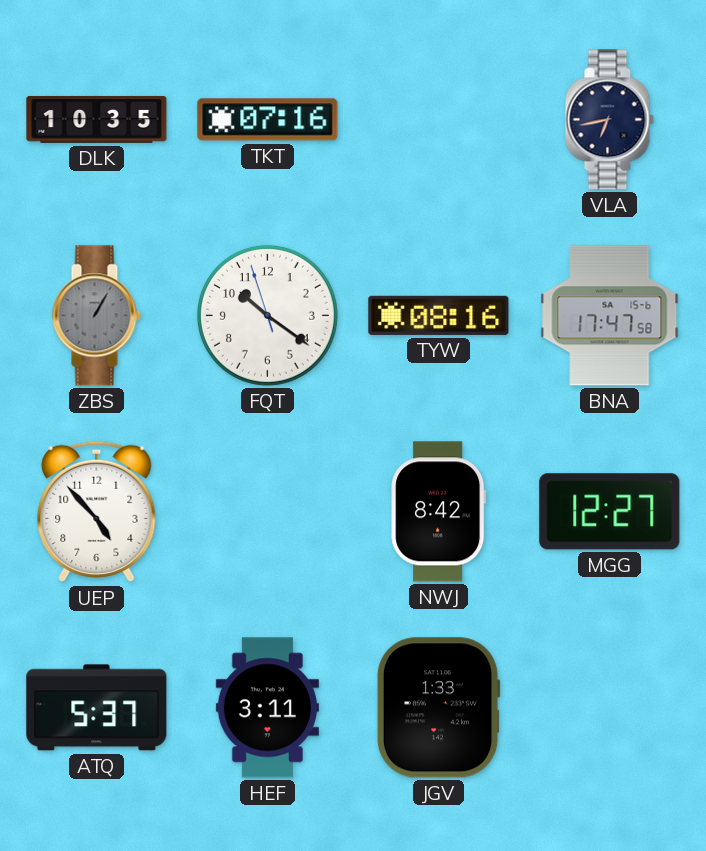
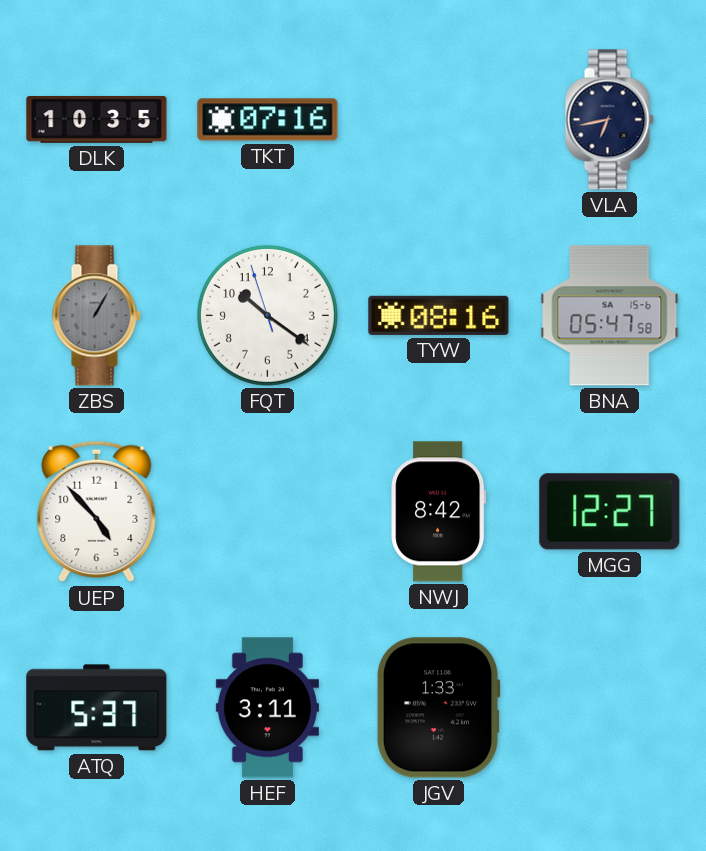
BNA: 17:47 -> 05:47
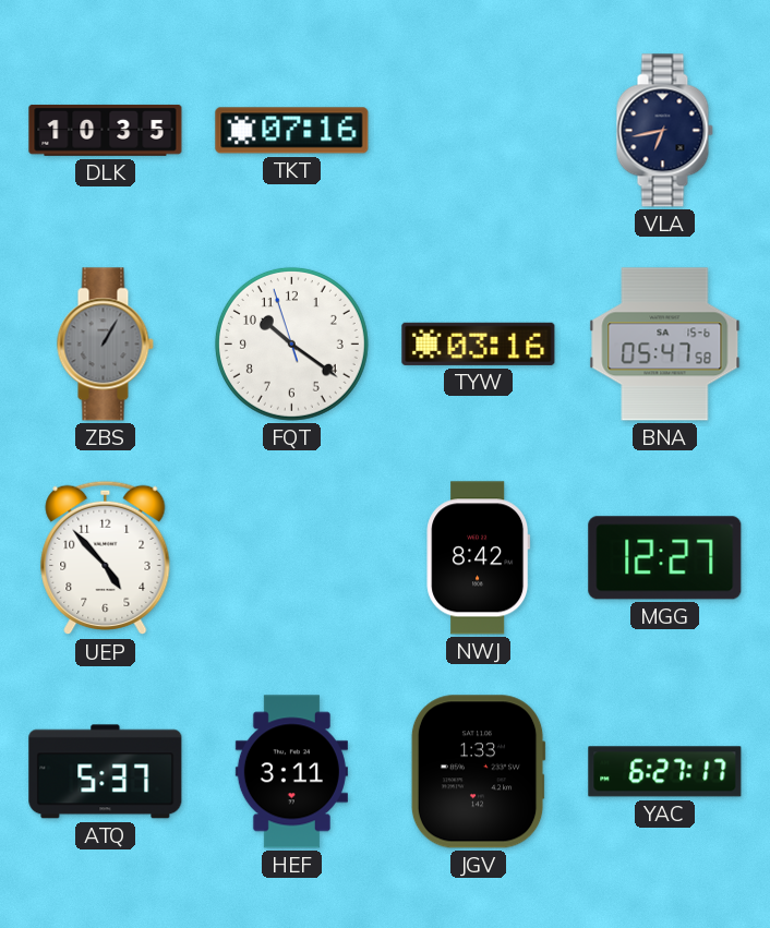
TYW: 08:16 -> 03:16
YAC: none -> 6:27
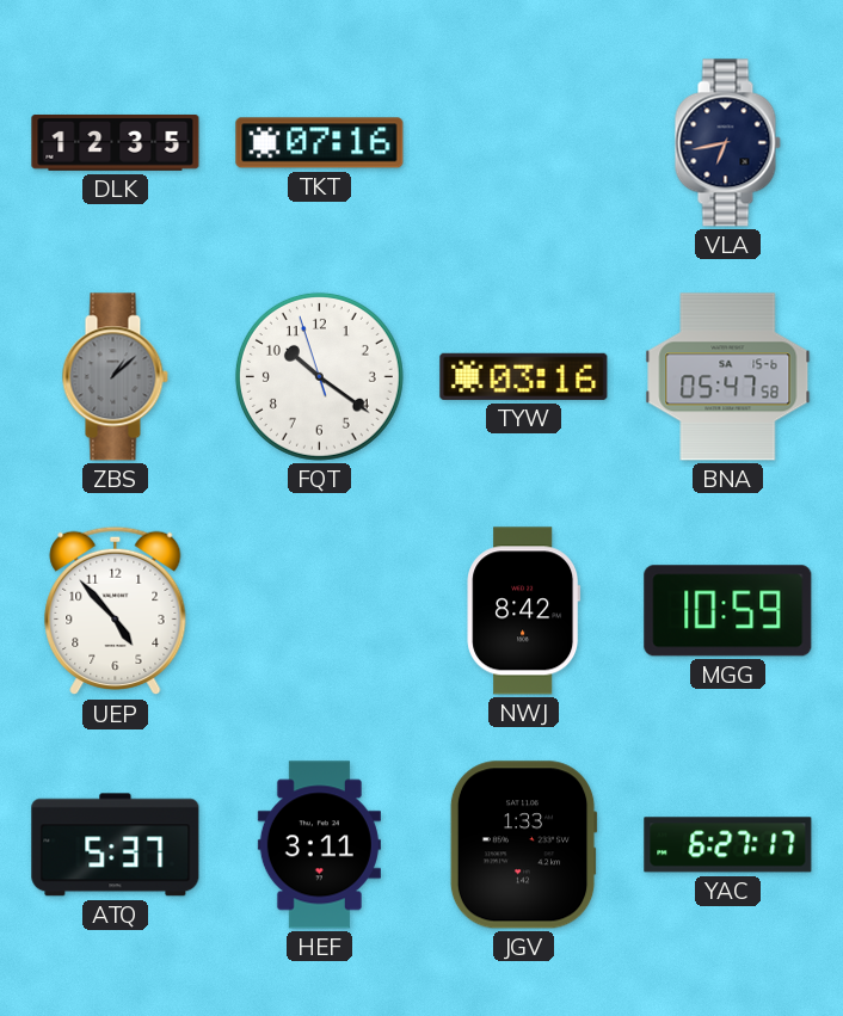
DLK: 10:35 -> 12:35
ZBS: 1:05 -> 1:08
MGG: 12:27 -> 10:59
